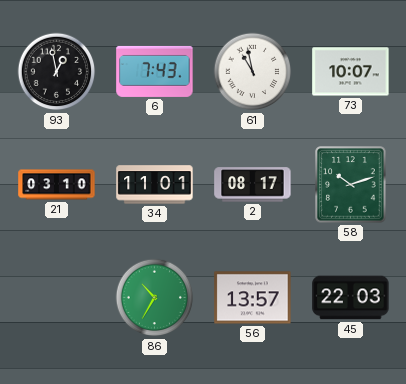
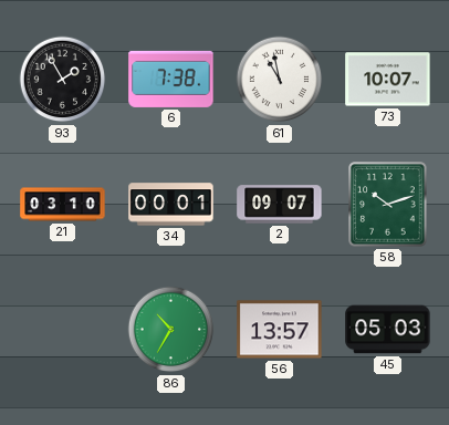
93: 12:58 -> 1:55
6: 7:43 -> 7:38
34: 11:01 -> 00:01
2: 08:17 -> 09:07
45: 22:03 -> 05:03
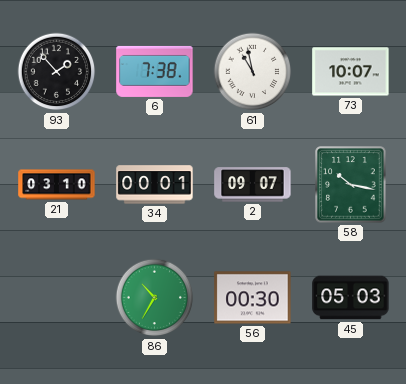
93: 1:55 -> 1:53
58: 10:12 -> 10:17
56: 13:57 -> 00:30
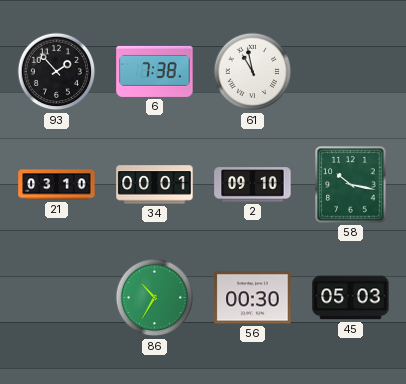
73: 10:07 -> none
2: 09:07 -> 09:10
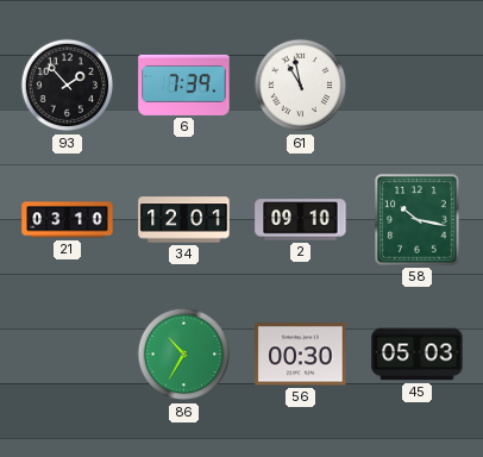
6: 7:38 -> 7:39
34: 00:01 -> 12:01
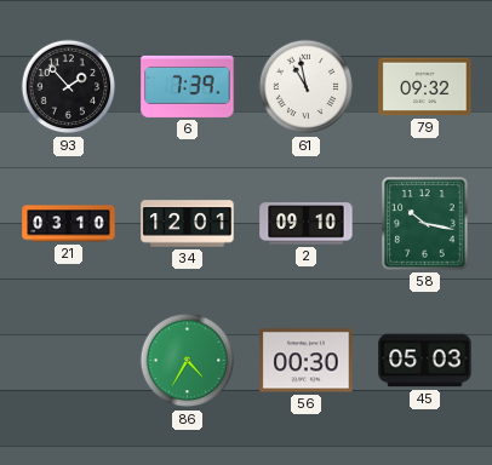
79: none -> 09:32
86: 10:35 -> 4:35
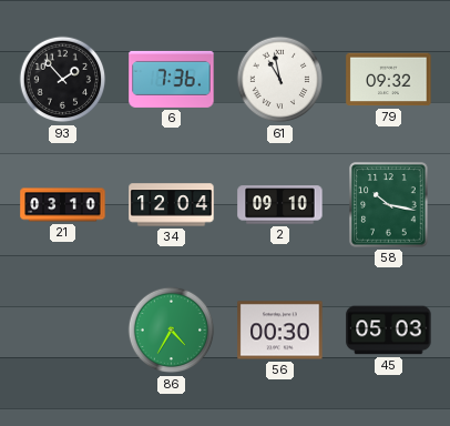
6: 7:39 -> 7:36
34: 12:01 -> 12:04
